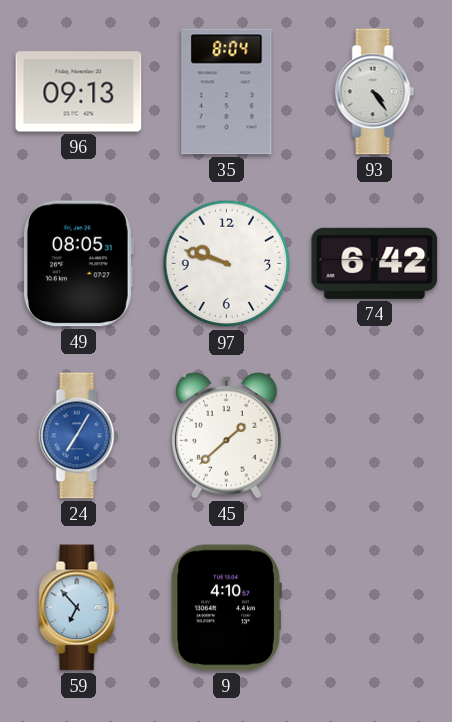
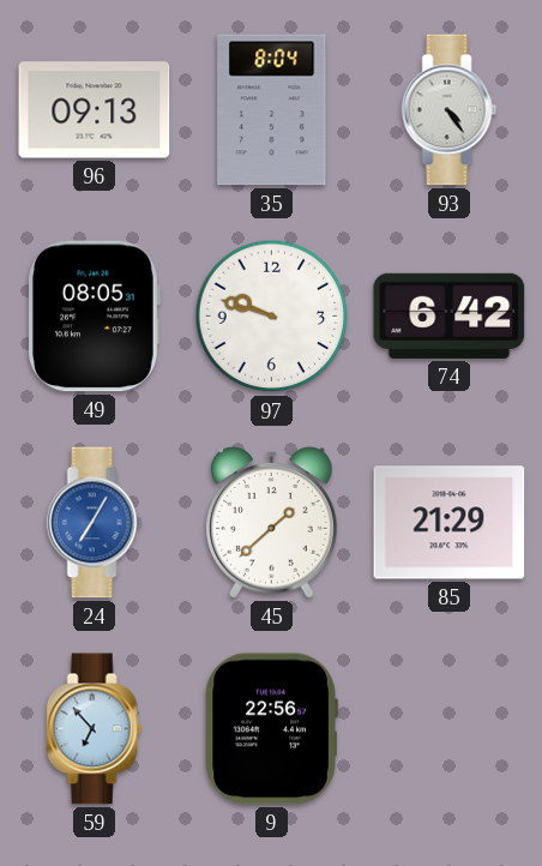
85: none -> 21:29
9: 4:10 -> 22:56
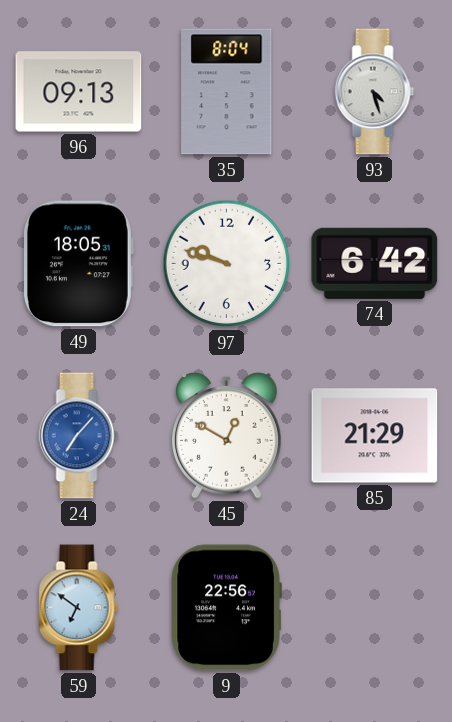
93: 4:24 -> 4:27
49: 08:05 -> 18:05
24: 7:05 -> 7:07
45: 1:38 -> 12:50
59: 6:53 -> 6:51
